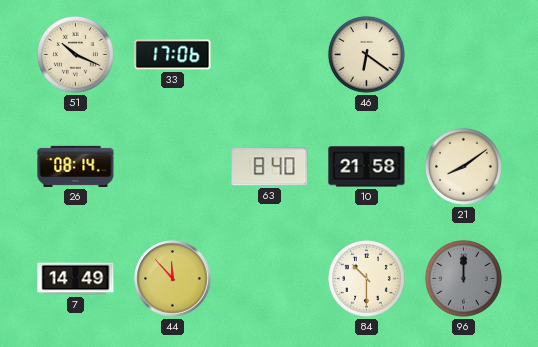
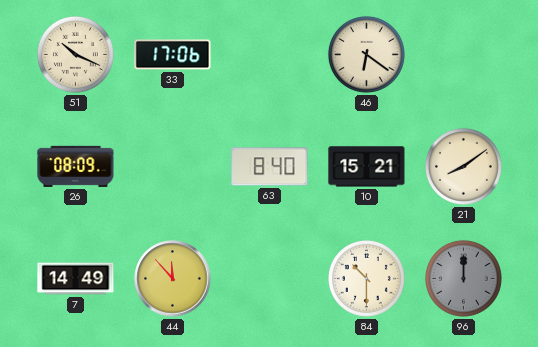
26: 08:14 -> 08:09
10: 21:58 -> 15:21
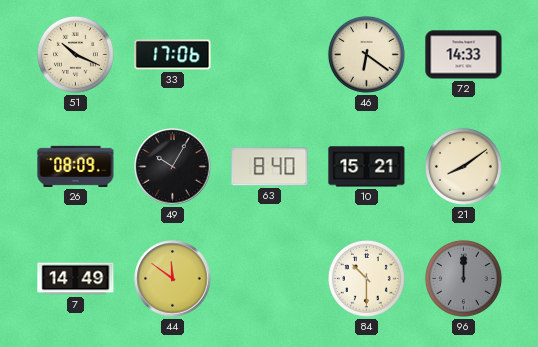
72: none -> 14:33
49: none -> 10:05
44: 11:53 -> 11:51
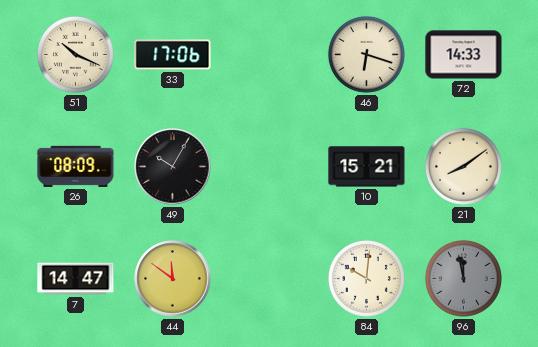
46: 6:21 -> 6:18
63: 8:40 -> none
7: 14:49 -> 14:47
84: 10:30 -> 10:01
96: 12:00 -> 11:58
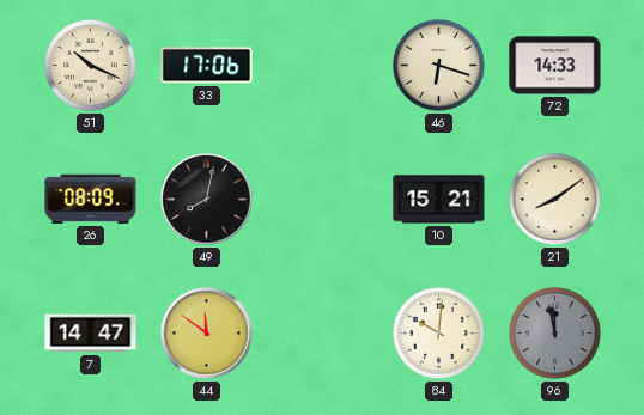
49: 10:05 -> 8:02
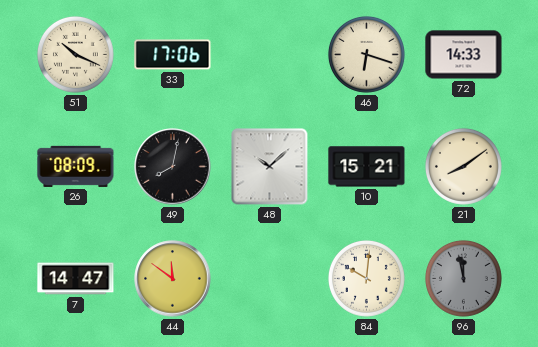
48: none -> 10:08
